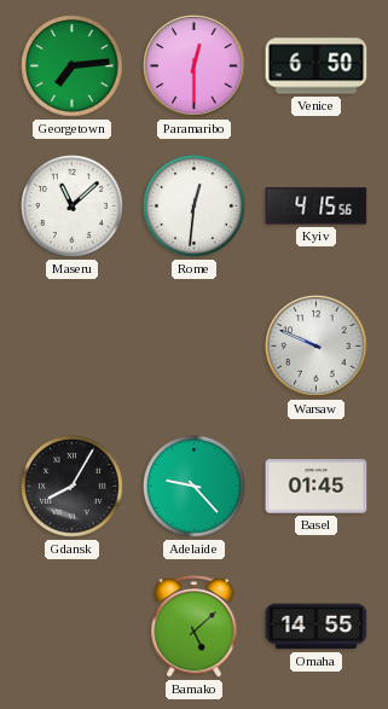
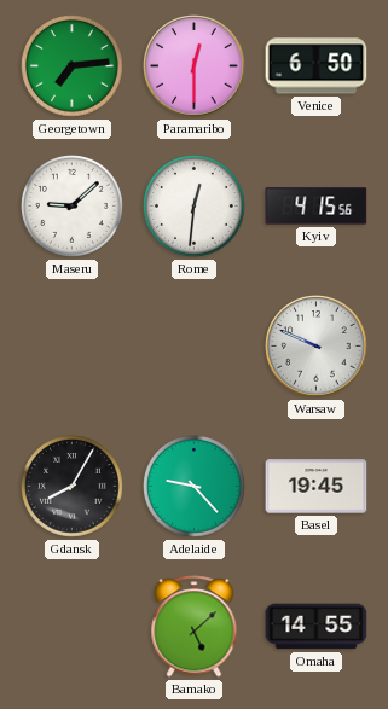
Maseru: 11:08 -> 9:08
Basel: 01:45 -> 19:45
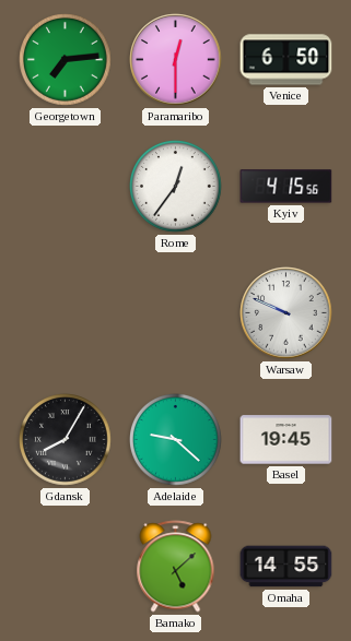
Maseru: 9:08 -> none
Rome: 12:31 -> 12:36
Adelaide: 9:23 -> 9:22
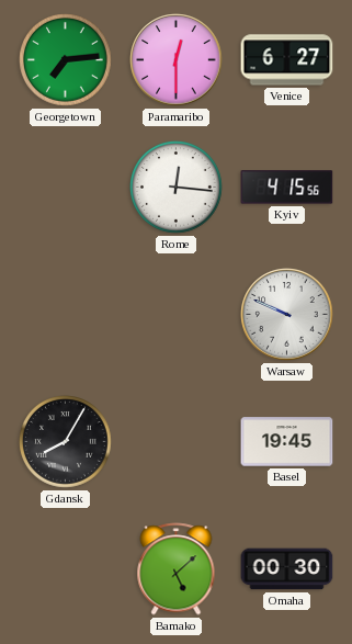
Venice: 6:50 -> 6:27
Rome: 12:36 -> 12:16
Adelaide: 9:22 -> none
Omaha: 14:55 -> 00:30
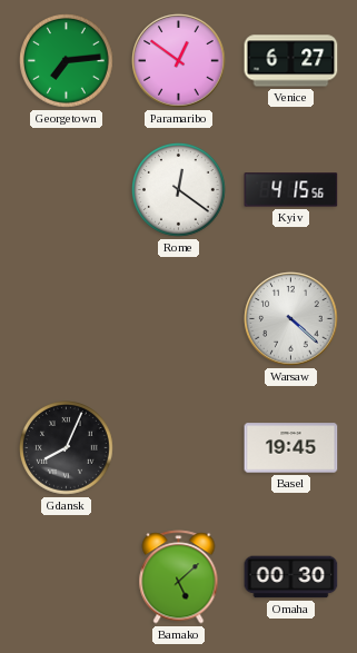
Paramaribo: 12:30 -> 12:51
Rome: 12:16 -> 12:21
Warsaw: 9:49 -> 4:22
Gdansk: 8:05 -> 8:04
